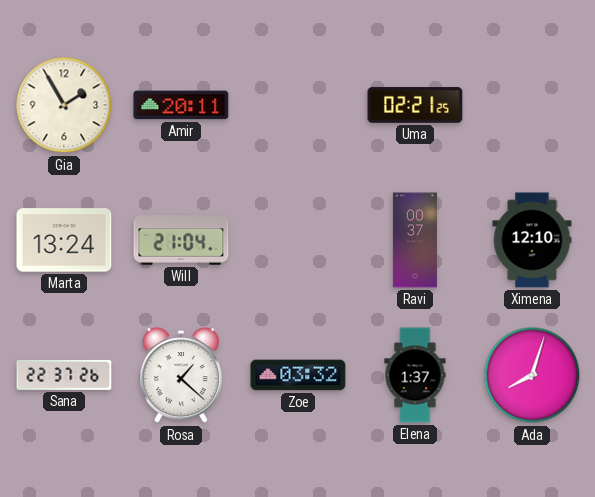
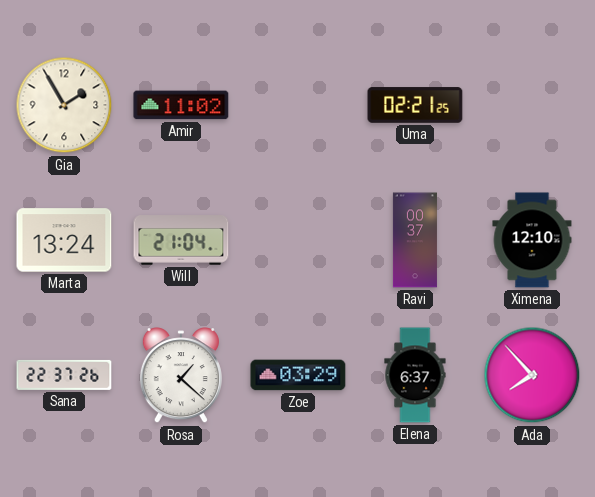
Amir: 20:11 -> 11:02
Zoe: 03:32 -> 03:29
Elena: 1:37 -> 6:37
Ada: 8:03 -> 7:53
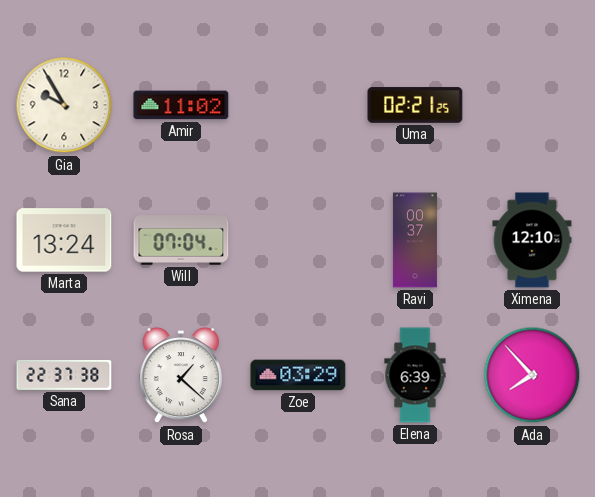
Gia: 1:55 -> 9:55
Will: 21:04 -> 07:04
Sana: 22:37:26 -> 22:37:38
Elena: 6:37 -> 6:39
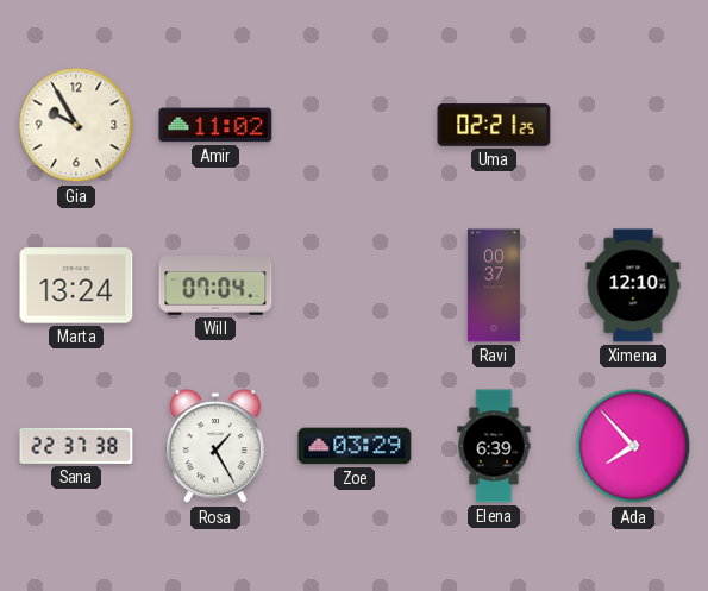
Rosa: 1:22 -> 1:25
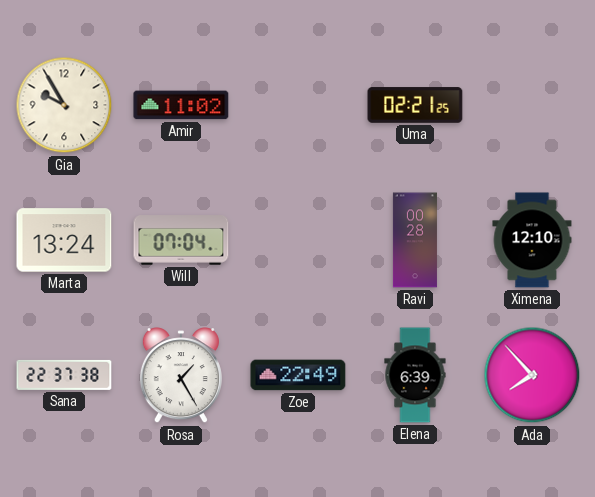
Ravi: 00:37 -> 00:28
Zoe: 03:29 -> 22:49
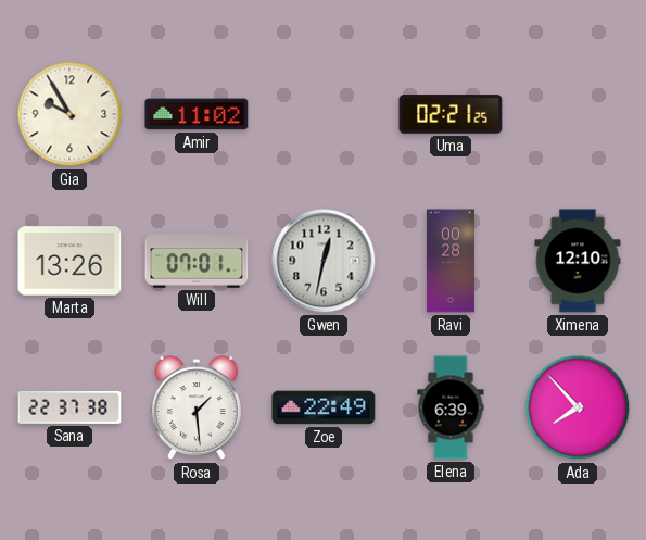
Marta: 13:24 -> 13:26
Will: 07:04 -> 07:01
Gwen: none -> 12:32
Rosa: 1:25 -> 1:29
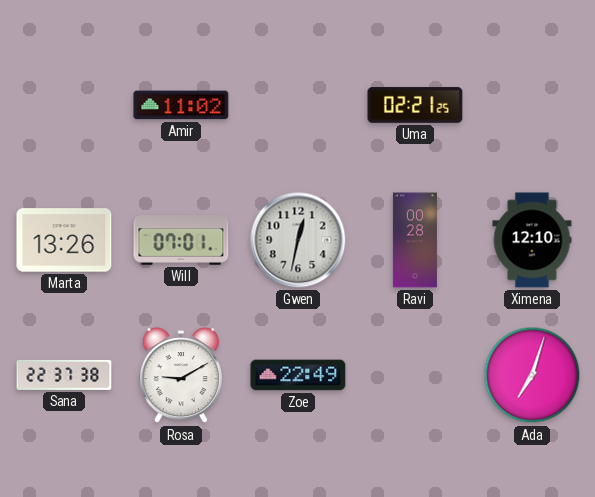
Gia: 9:55 -> none
Rosa: 1:29 -> 9:10
Elena: 6:39 -> none
Ada: 7:53 -> 7:03
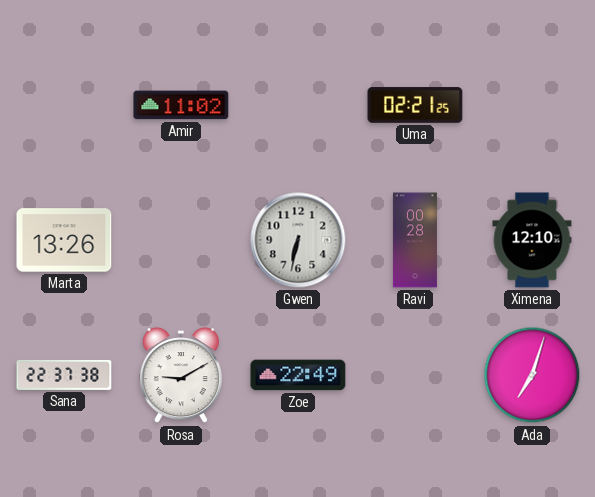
Will: 07:01 -> none
Gwen: 12:32 -> 6:32
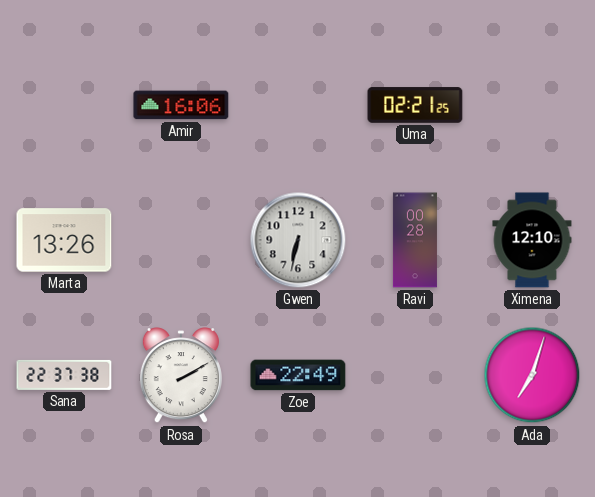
Amir: 11:02 -> 16:06
Rosa: 9:10 -> 2:10
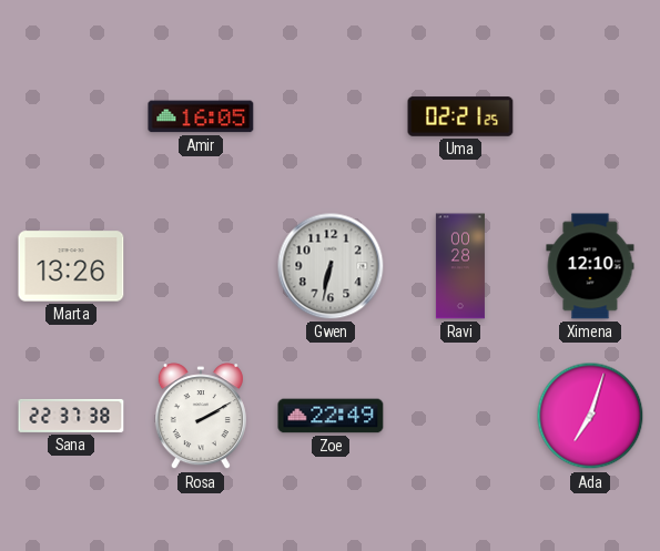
Amir: 16:06 -> 16:05
